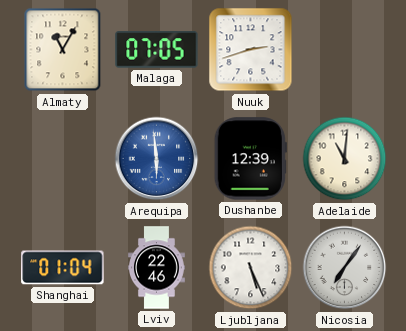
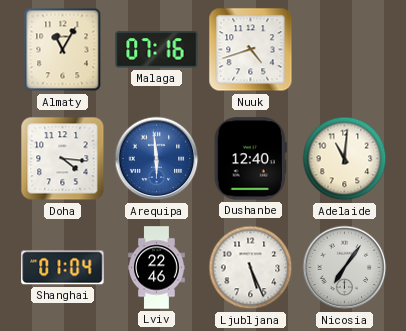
Malaga: 07:05 -> 07:16
Nuuk: 2:42 -> 4:42
Doha: none -> 4:16
Dushanbe: 12:39 -> 12:40
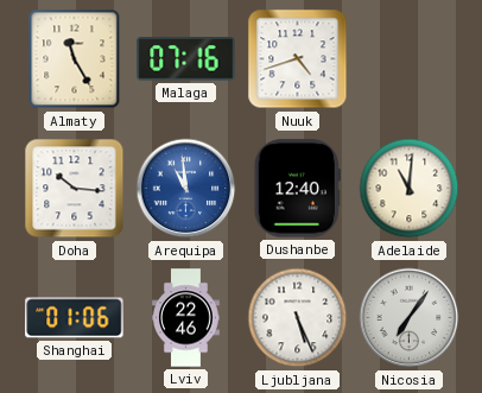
Almaty: 11:05 -> 11:25
Doha: 4:16 -> 10:16
Arequipa: 5:59 -> 10:59
Shanghai: 01:04 -> 01:06
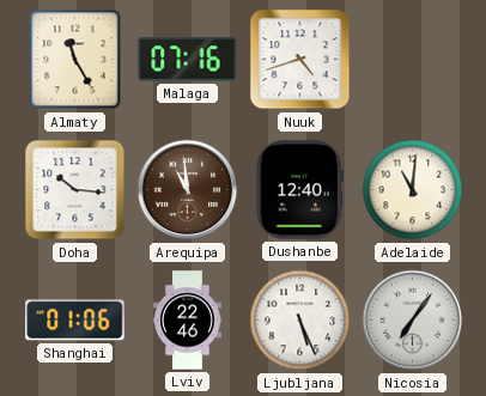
Arequipa dial: blue -> brown
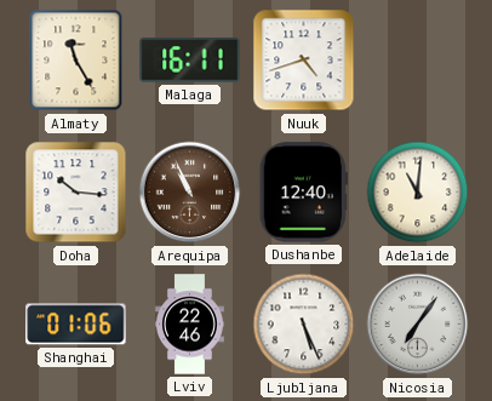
Malaga: 07:16 -> 16:11
Arequipa: 10:59 -> 10:56
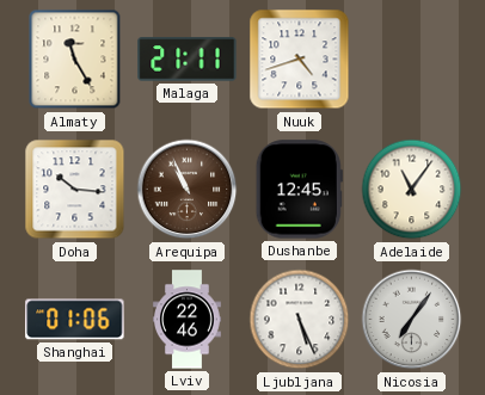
Malaga: 16:11 -> 21:11
Dushanbe: 12:40 -> 12:45
Adelaide: 11:01 -> 11:06
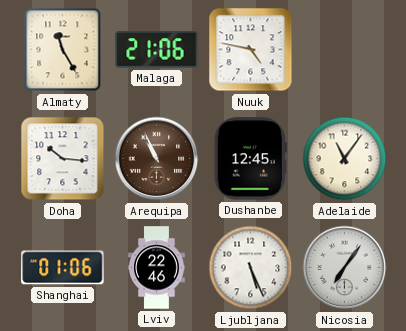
Malaga: 21:11 -> 21:06
Nuuk: 4:42 -> 4:47
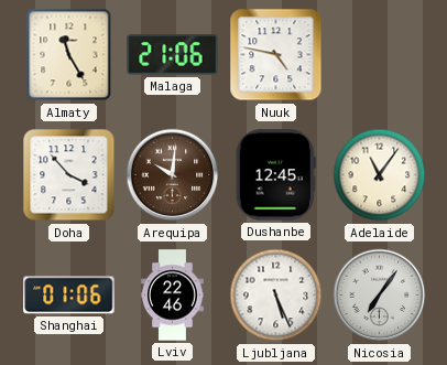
Doha: 10:16 -> 3:53
Arequipa: 10:56 -> 10:01
